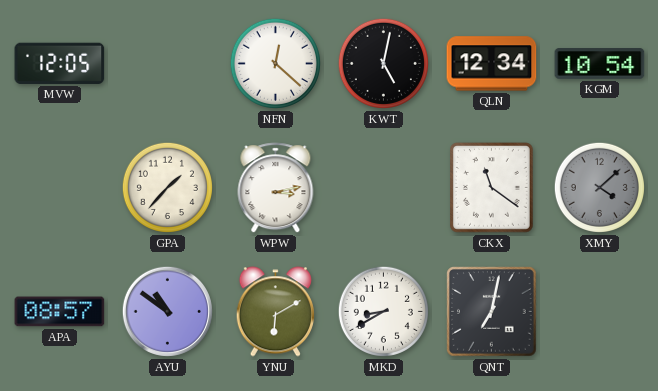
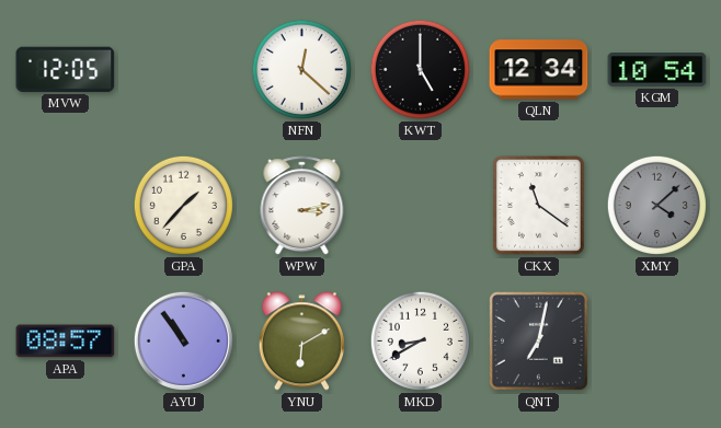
KWT: 5:02 -> 5:00
AYU: 10:51 -> 10:54
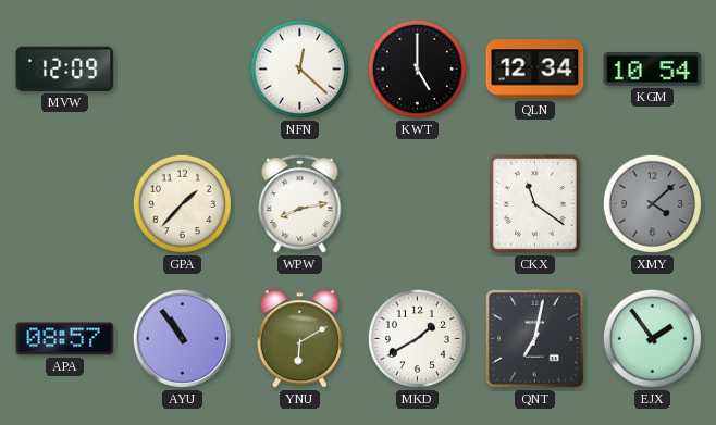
MVW: 12:05 -> 12:09
WPW: 3:13 -> 8:13
MKD: 8:40 -> 1:40
EJX: none -> 1:54
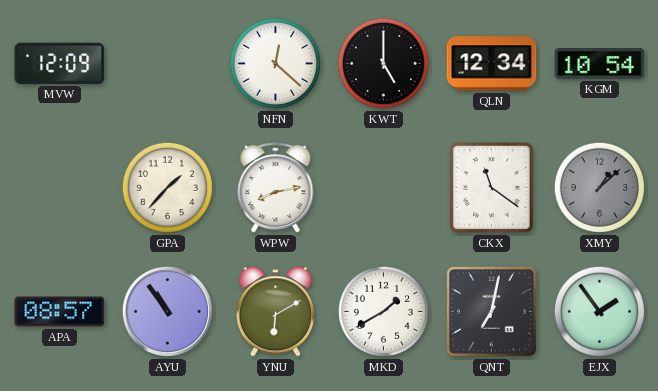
XMY: 4:08 -> 1:08
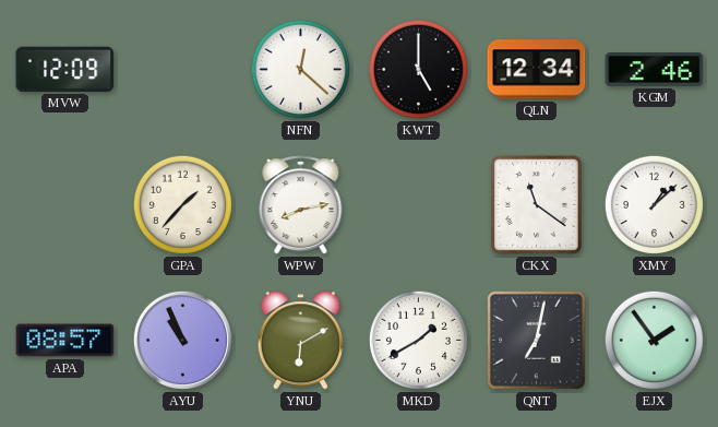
KGM: 10:54 -> 2:46
XMY dial: grey -> white
AYU: 10:54 -> 10:56
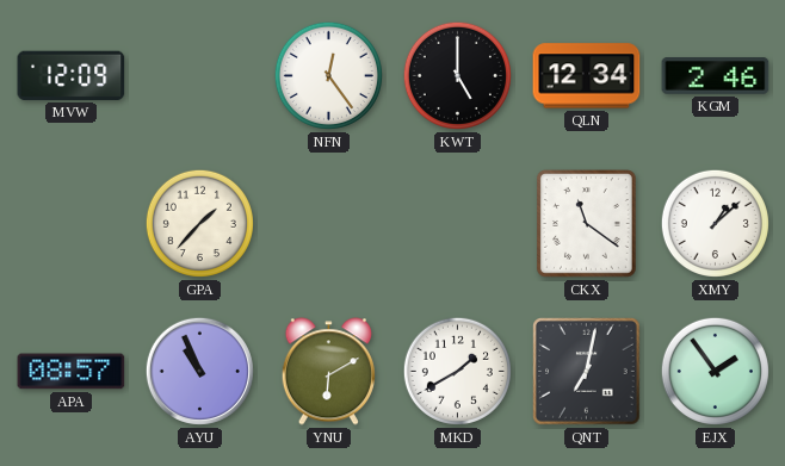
NFN: 12:22 -> 12:24
WPW: 8:13 -> none
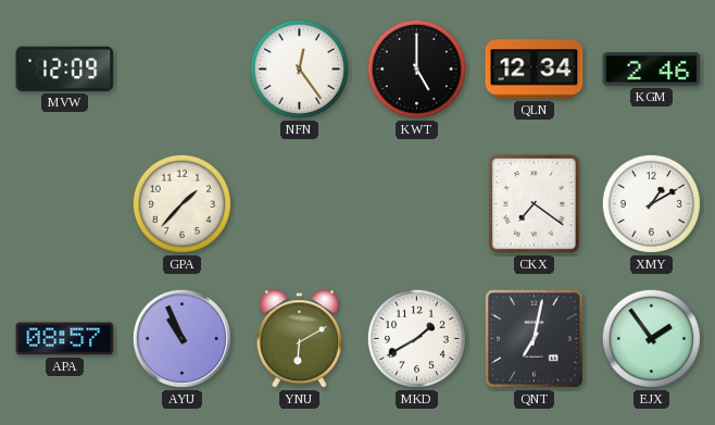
CKX: 11:21 -> 7:21
XMY: 1:08 -> 1:10
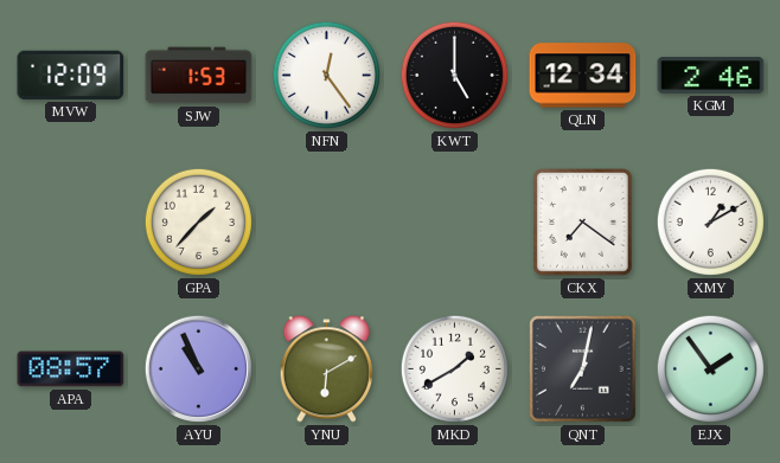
SJW: none -> 1:53
